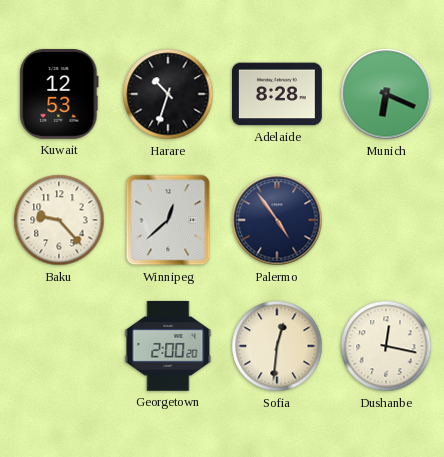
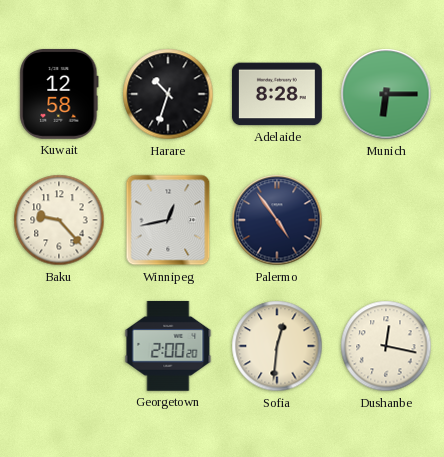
Kuwait: 12:53 -> 12:58
Munich: 6:19 -> 6:15
Winnipeg: 12:38 -> 12:43
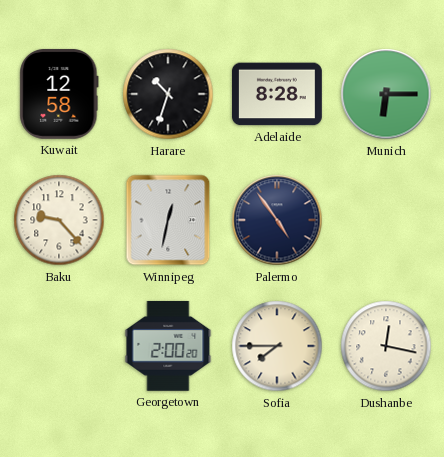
Winnipeg: 12:43 -> 12:32
Sofia: 12:31 -> 7:45
